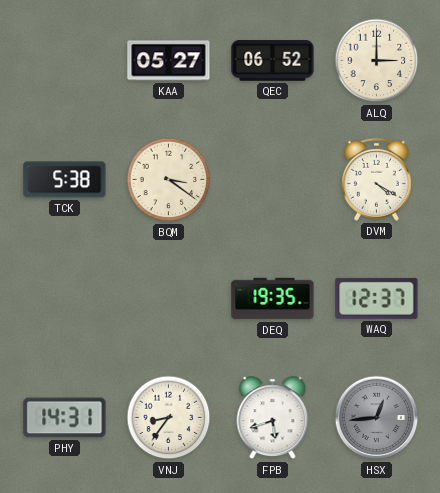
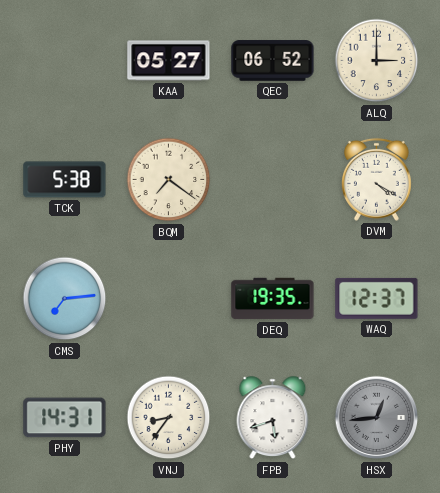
BQM: 3:21 -> 7:21
CMS: none -> 7:14
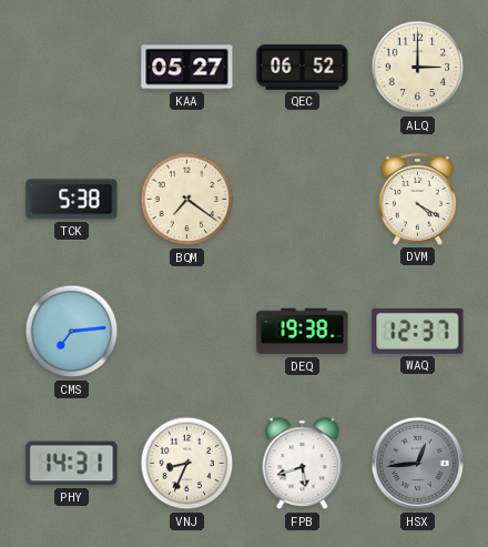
DEQ: 19:35 -> 19:38
VNJ: 8:36 -> 8:34
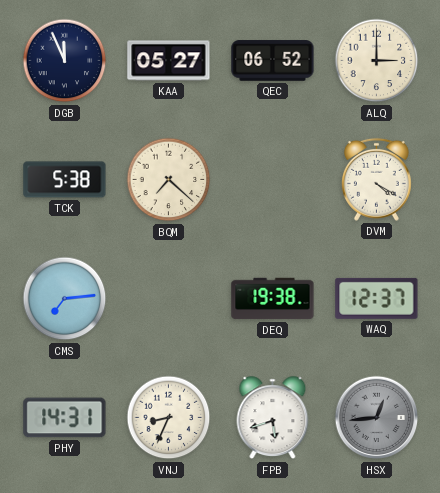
DGB: none -> 11:56
BQM: 7:21 -> 7:22
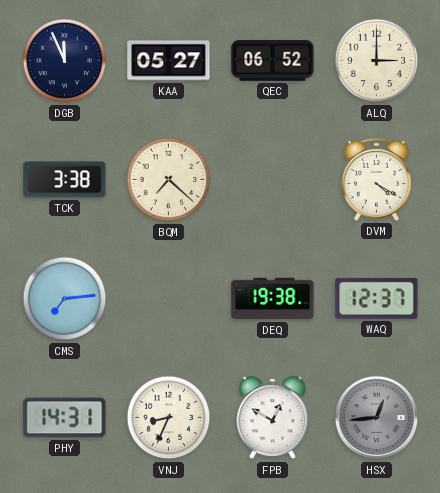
TCK: 5:38 -> 3:38
FPB: 5:42 -> 12:50
